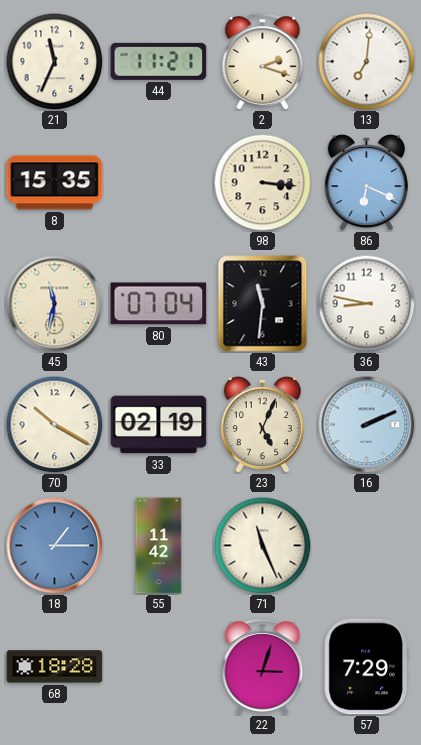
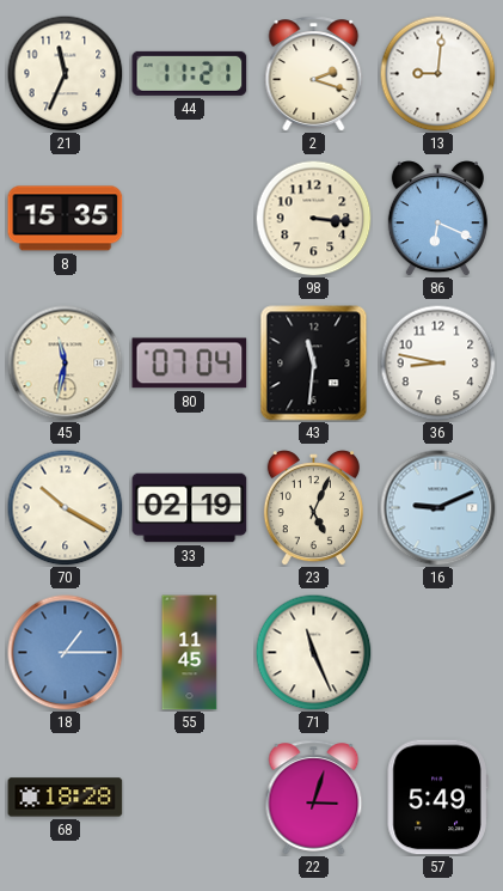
13: 7:01 -> 9:01
16: 2:11 -> 9:11
55: 11:42 -> 11:45
57: 7:29 -> 5:49
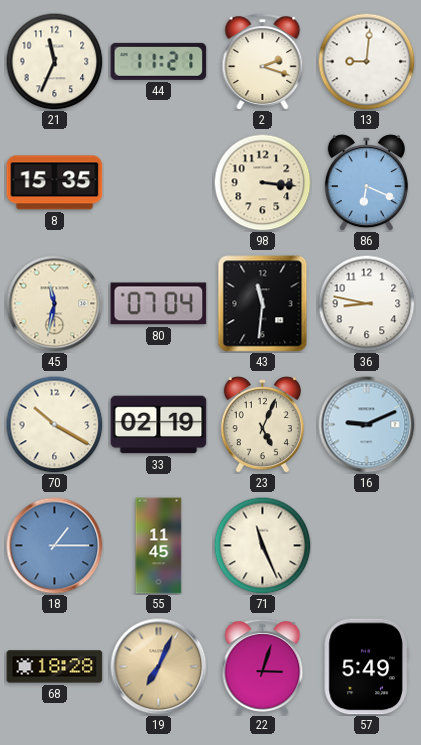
19: none -> 7:04
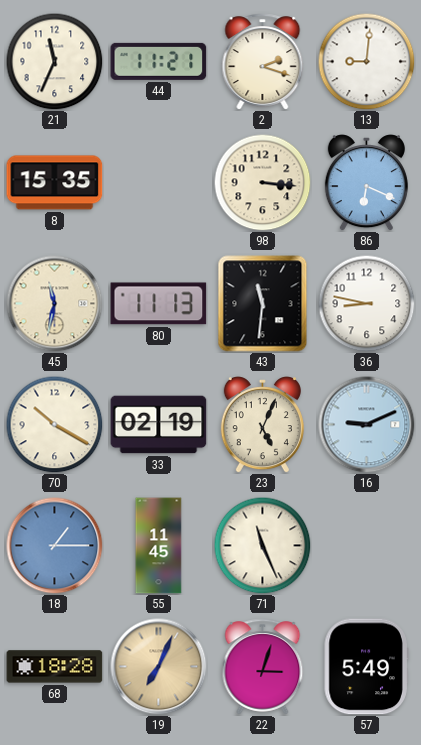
80: 07:04 -> 11:13
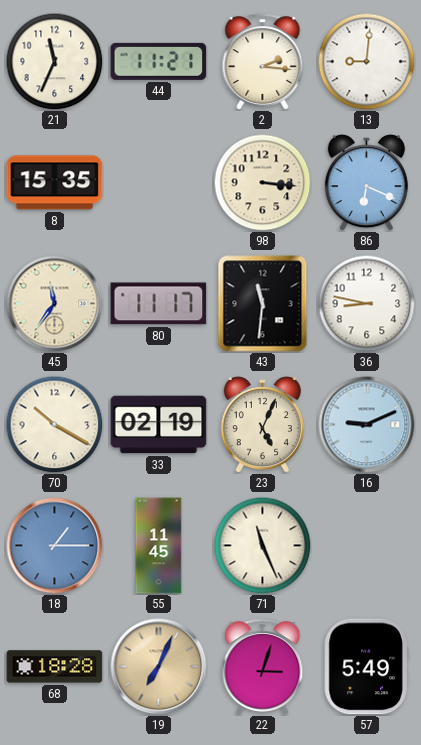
2: 2:18 -> 2:16
45: 11:32 -> 11:36
80: 11:13 -> 11:17
